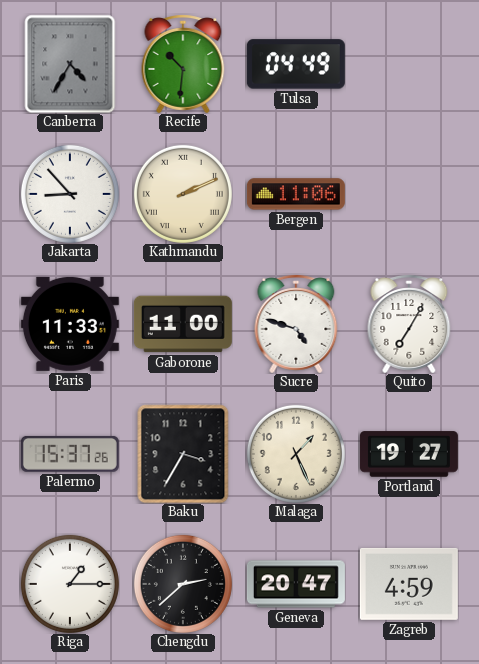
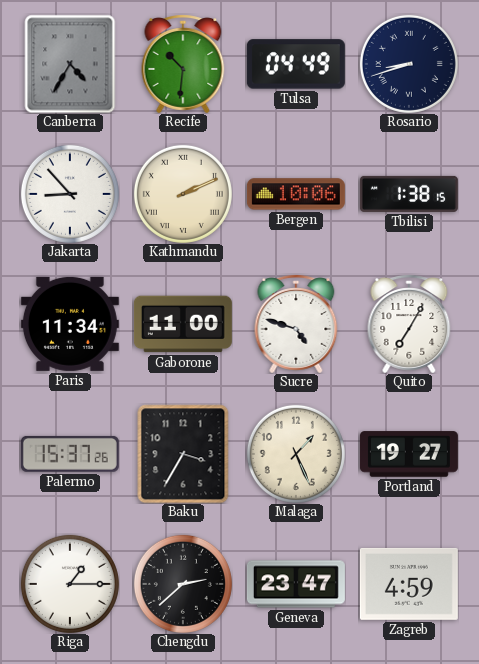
Rosario: none -> 8:42
Bergen: 11:06 -> 10:06
Tbilisi: none -> 1:38
Paris: 11:33 -> 11:34
Geneva: 20:47 -> 23:47
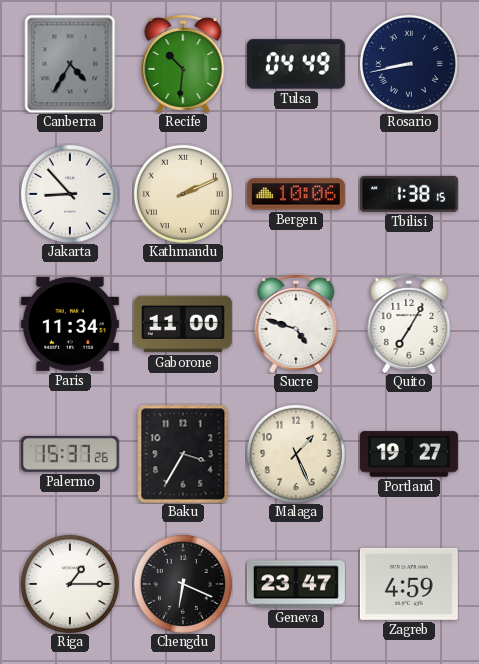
Rosario: 8:42 -> 8:43
Chengdu: 2:38 -> 6:19
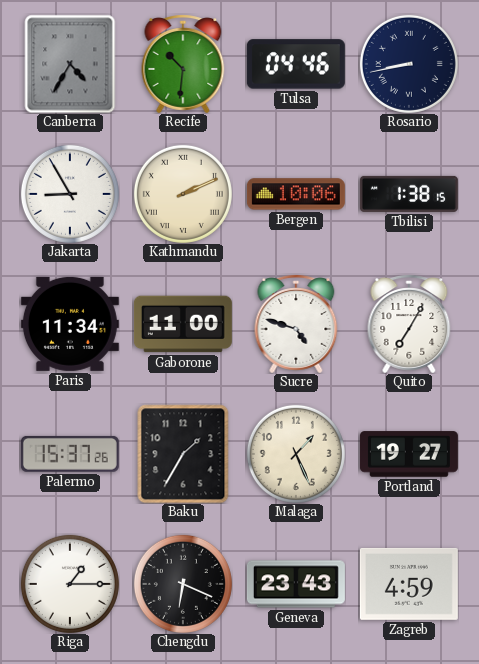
Tulsa: 04:49 -> 04:46
Jakarta: 8:53 -> 8:55
Baku: 3:35 -> 1:35
Geneva: 23:47 -> 23:43
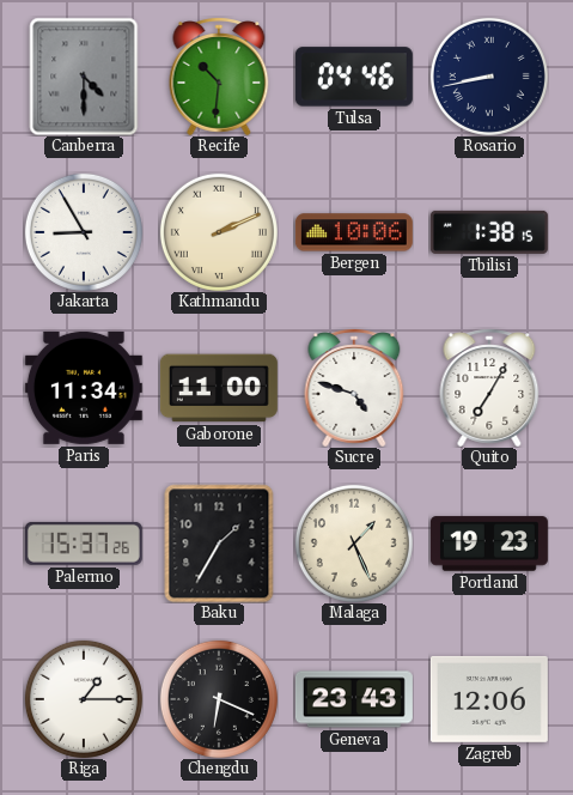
Canberra: 4:35 -> 4:30
Portland: 19:27 -> 19:23
Zagreb: 4:59 -> 12:06
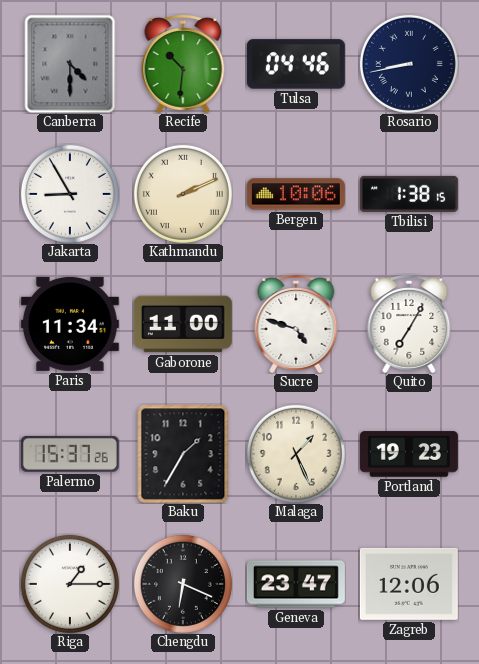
Geneva: 23:43 -> 23:47
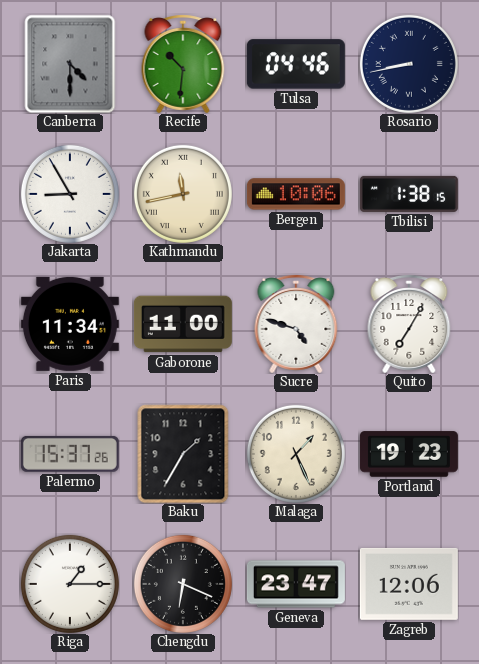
Kathmandu: 2:11 -> 11:43
